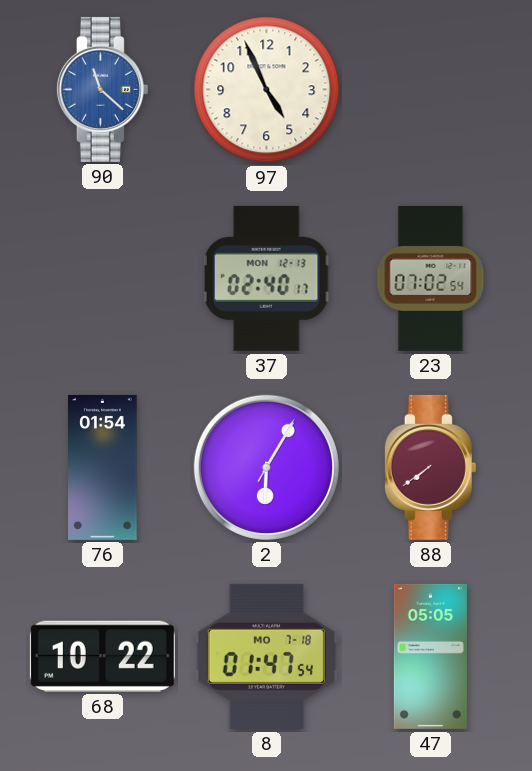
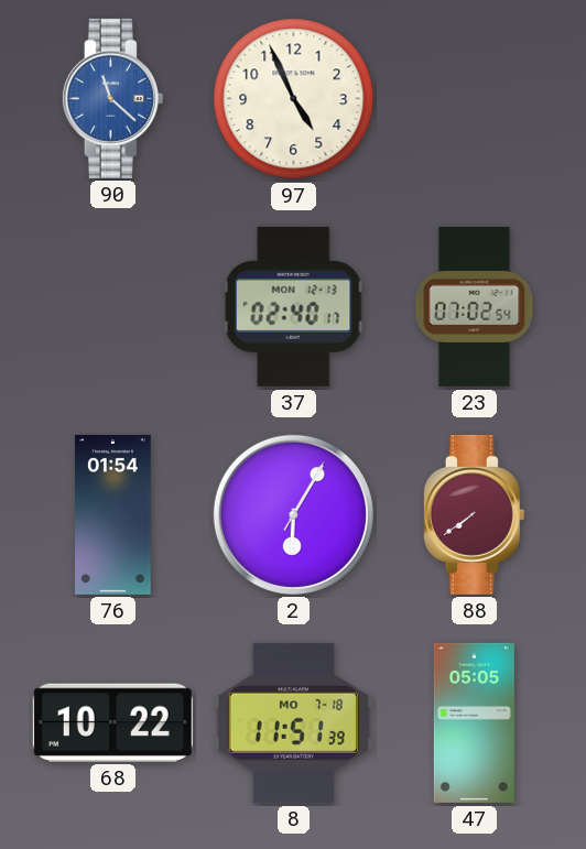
8: 01:47 -> 11:51
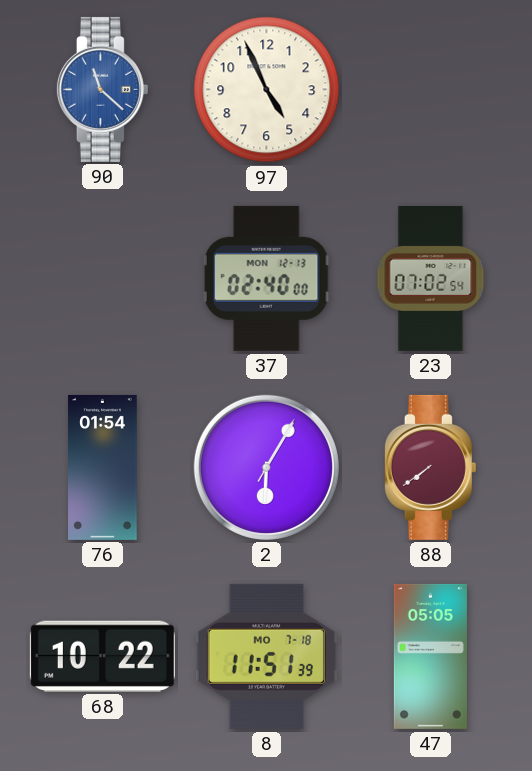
37: 02:40:17 -> 02:40:00
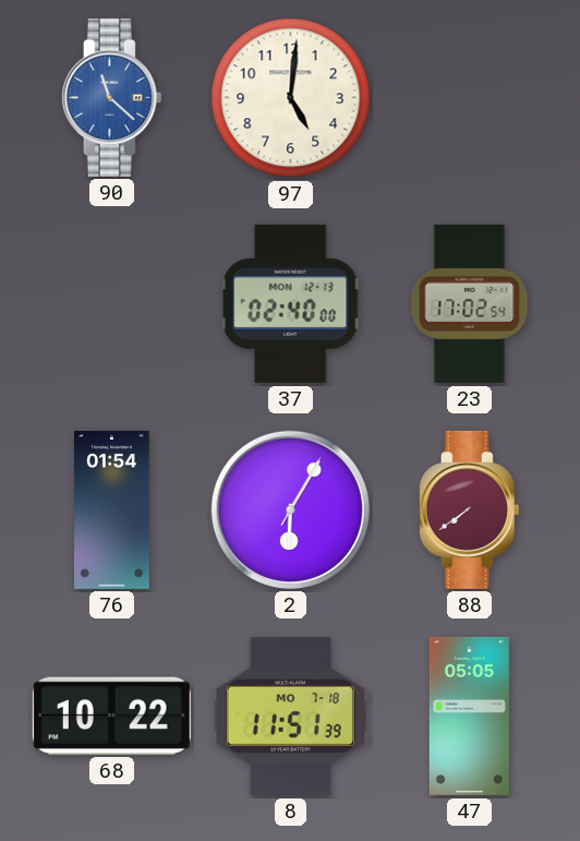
97: 4:56 -> 5:01
23: 07:02 -> 17:02
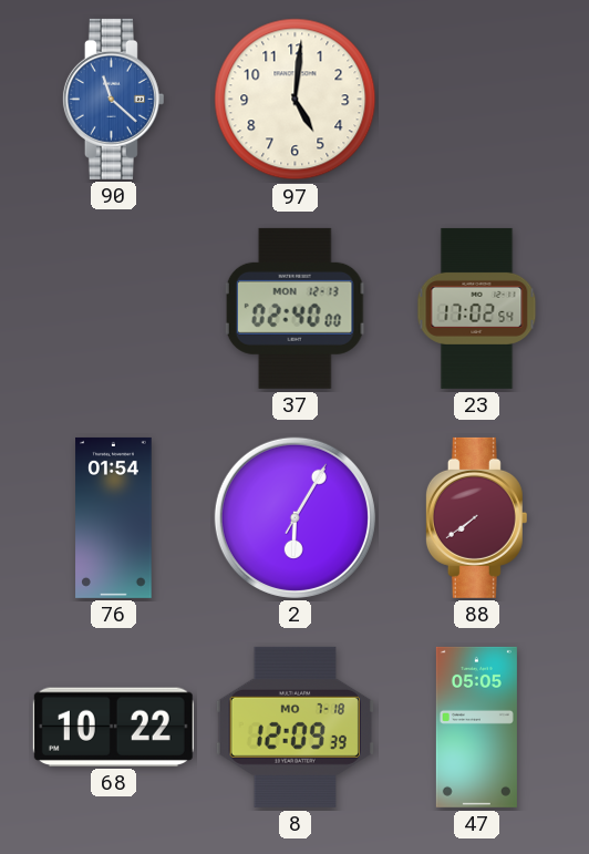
8: 11:51 -> 12:09
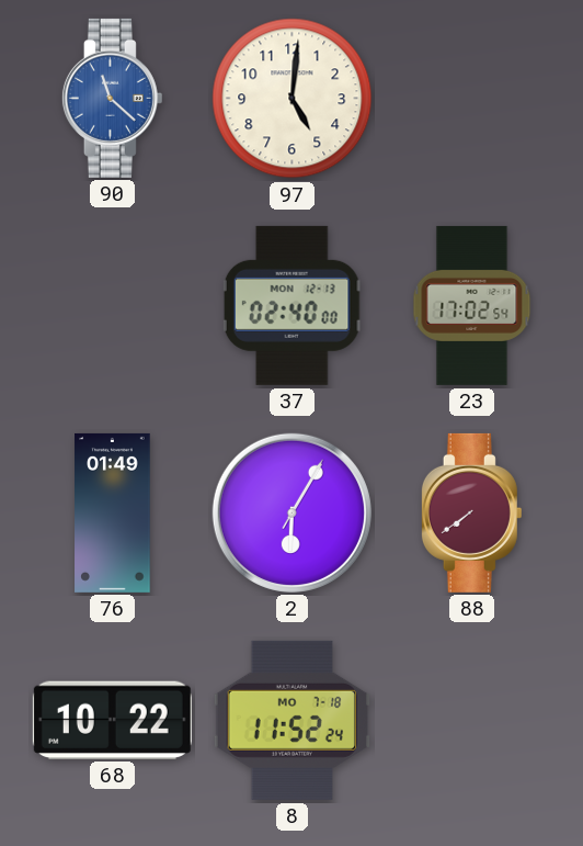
76: 01:54 -> 01:49
8: 12:09 -> 11:52
47: 05:05 -> none
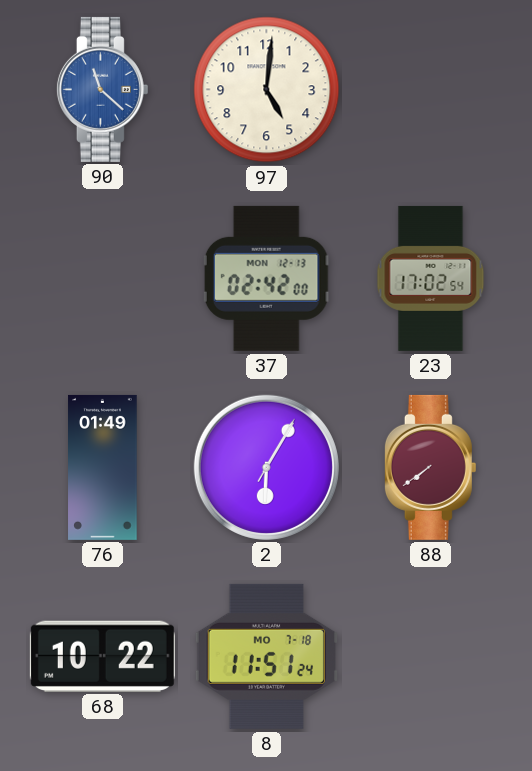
37: 02:40 -> 02:42
8: 11:52 -> 11:51
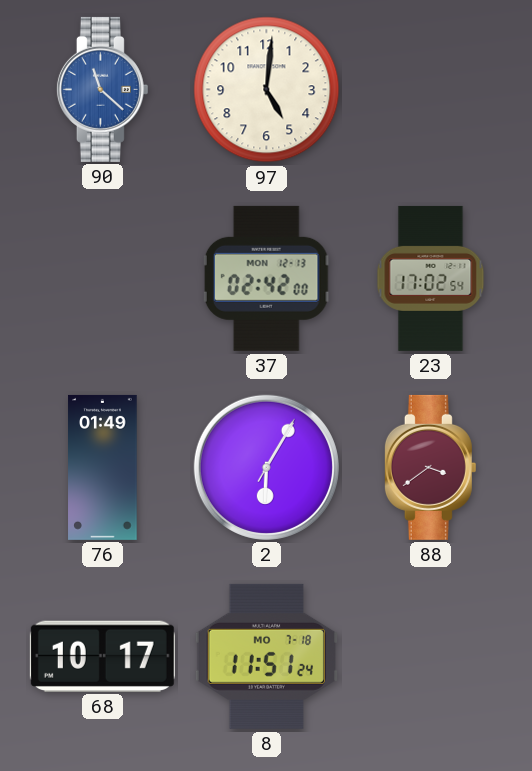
88: 7:39 -> 3:39
68: 10:22 -> 10:17
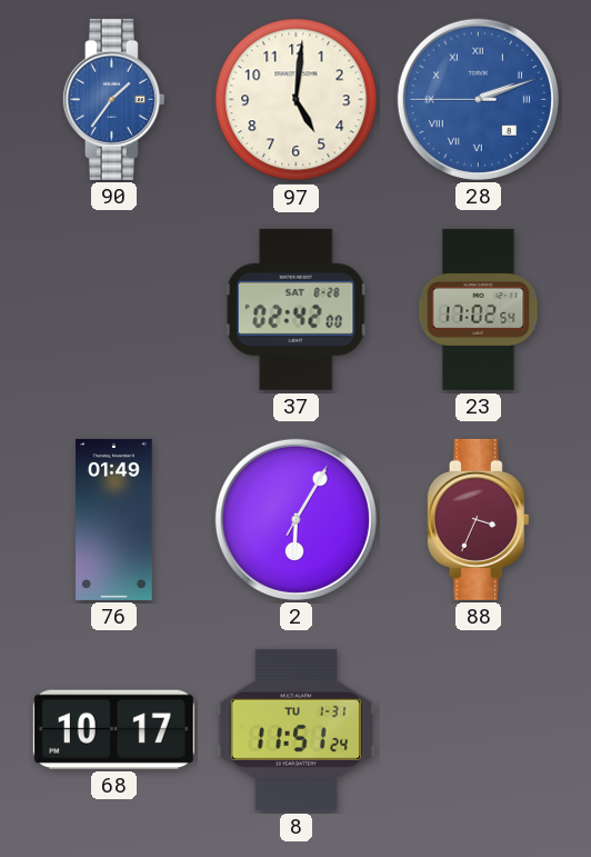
90: 11:22 -> 1:36
28: none -> 2:11
37 date: MON 12-13 -> SAT 8-28
88: 3:39 -> 3:34
8 date: MO 7-18 -> TU 1-31
